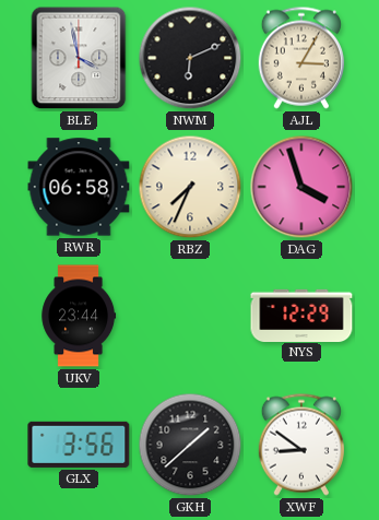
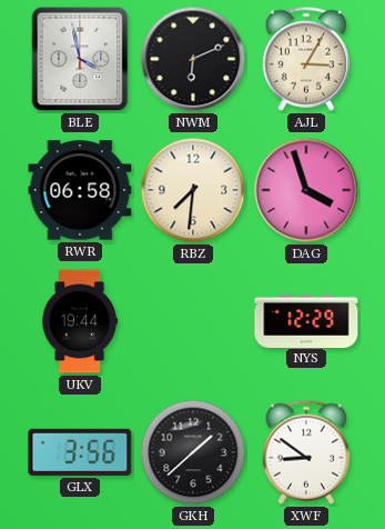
RBZ: 7:34 -> 7:31
UKV: 23:44 -> 19:44
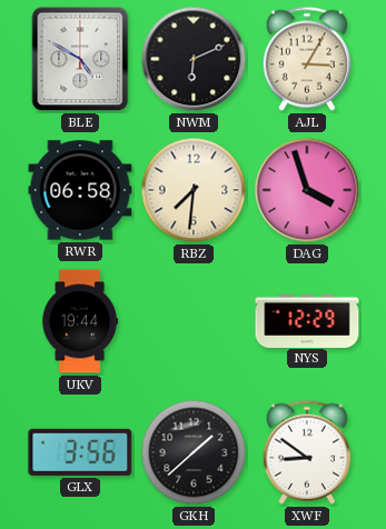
BLE: 3:58 -> 4:50
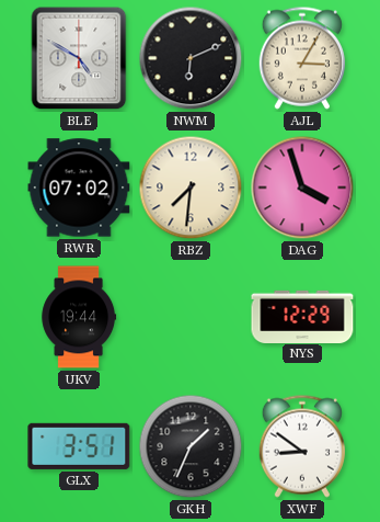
RWR: 06:58 -> 07:02
GLX: 3:56 -> 3:51
GKH: 1:38 -> 1:34
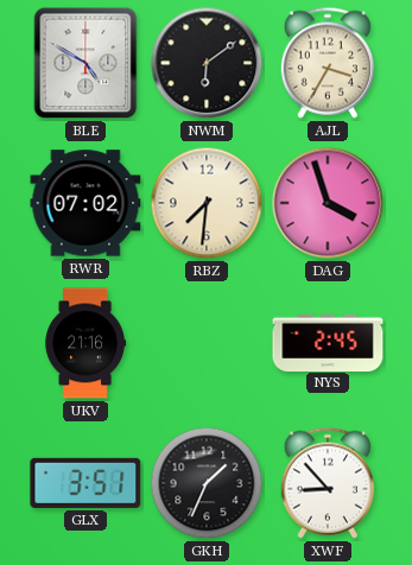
NWM: 6:11 -> 6:09
AJL: 3:05 -> 3:35
UKV: 19:44 -> 21:16
NYS: 12:29 -> 2:45
XWF: 8:51 -> 8:53
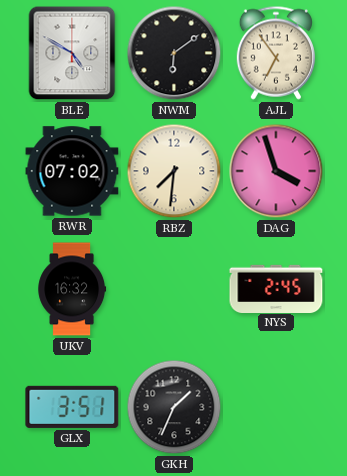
AJL: 3:35 -> 6:54
UKV: 21:16 -> 16:32
XWF: 8:53 -> none
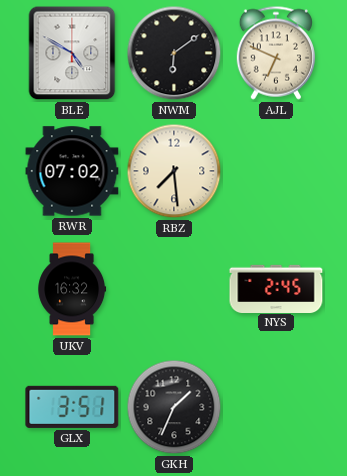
AJL: 6:54 -> 6:49
RBZ: 7:31 -> 7:29
DAG: 3:57 -> none
